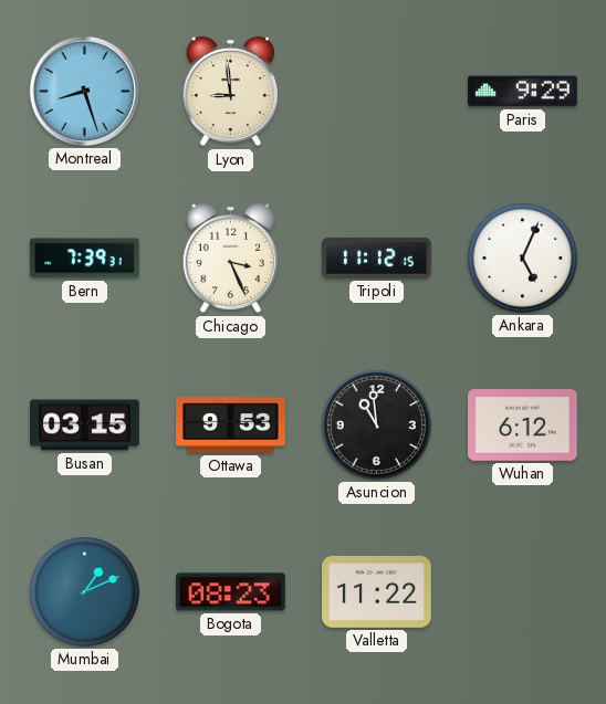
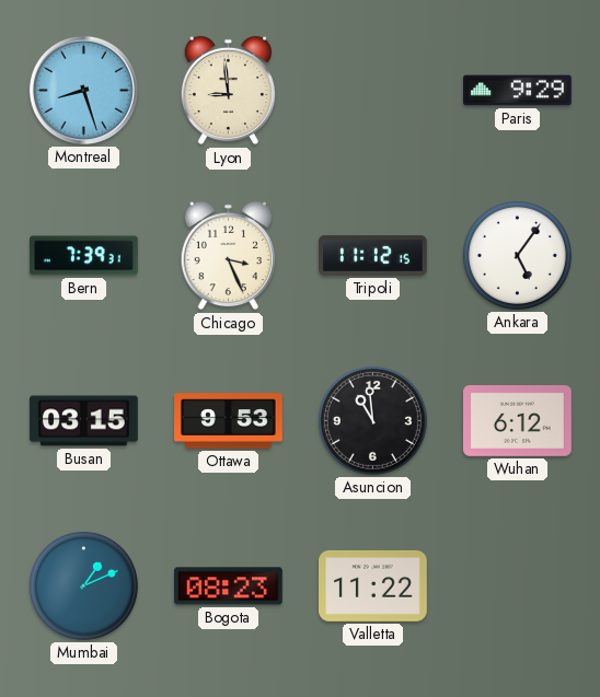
Ankara: 5:04 -> 5:06
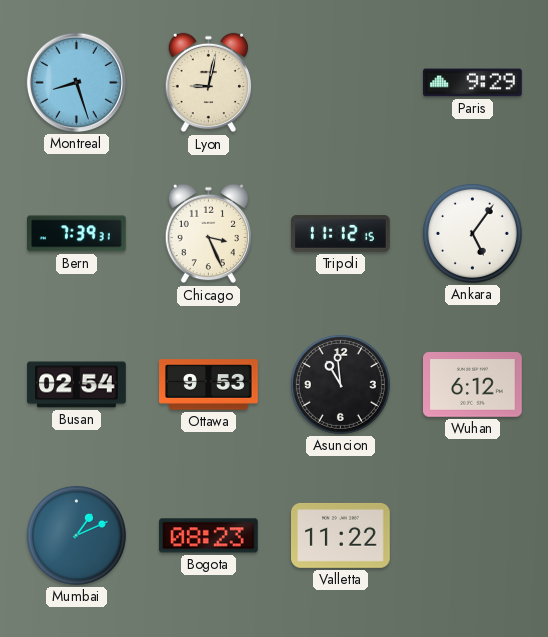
Lyon: 8:59 -> 9:02
Busan: 03:15 -> 02:54
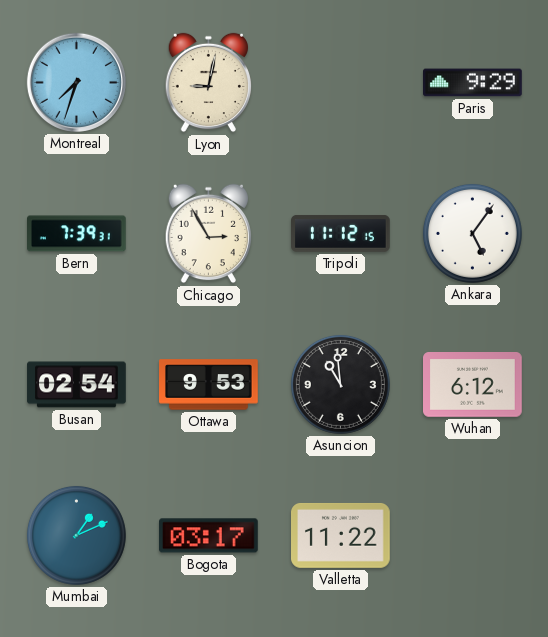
Montreal: 8:27 -> 7:33
Chicago: 3:26 -> 2:55
Bogota: 08:23 -> 03:17
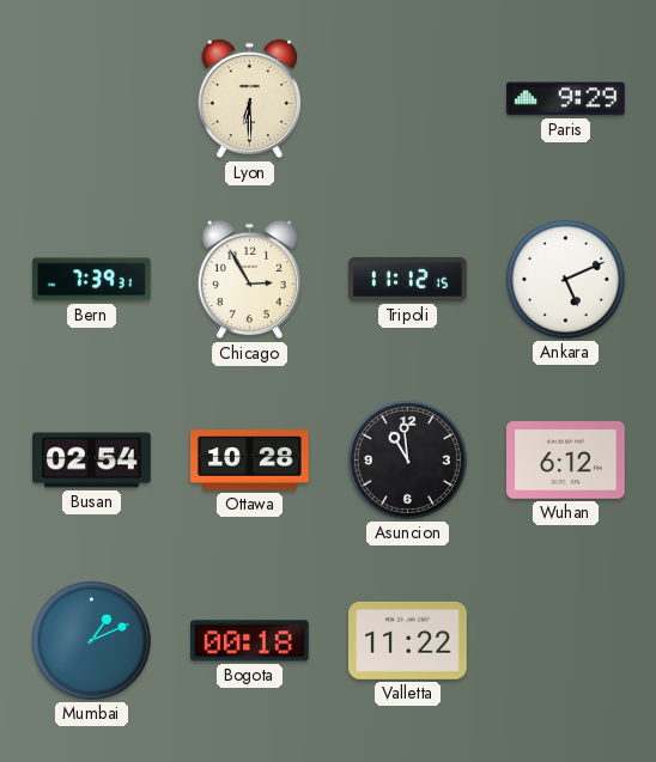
Montreal: 7:33 -> none
Lyon: 9:02 -> 6:30
Ankara: 5:06 -> 5:11
Ottawa: 9:53 -> 10:28
Bogota: 03:17 -> 00:18
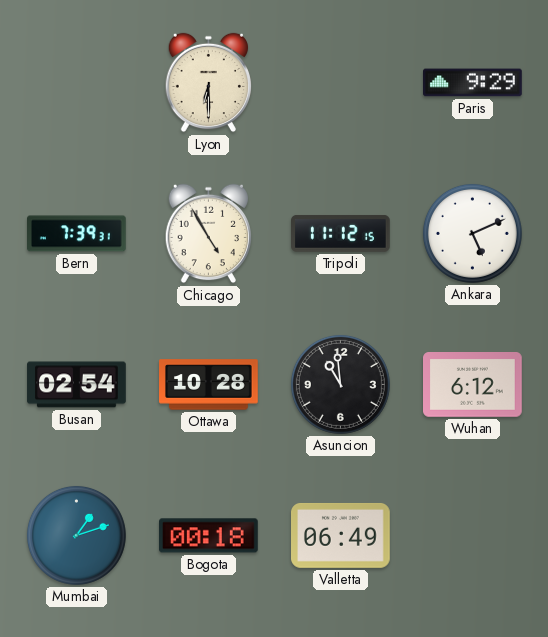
Chicago: 2:55 -> 4:55
Mumbai: 1:11 -> 1:12
Valletta: 11:22 -> 06:49
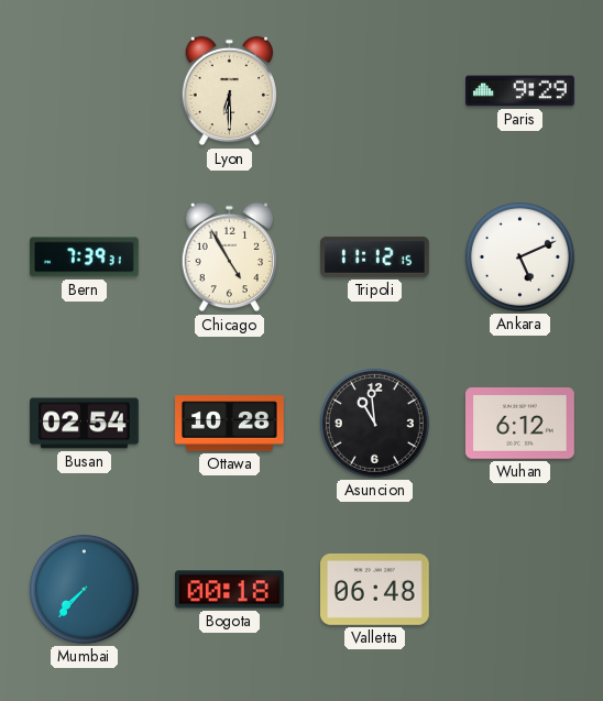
Mumbai: 1:12 -> 7:37
Valletta: 06:49 -> 06:48
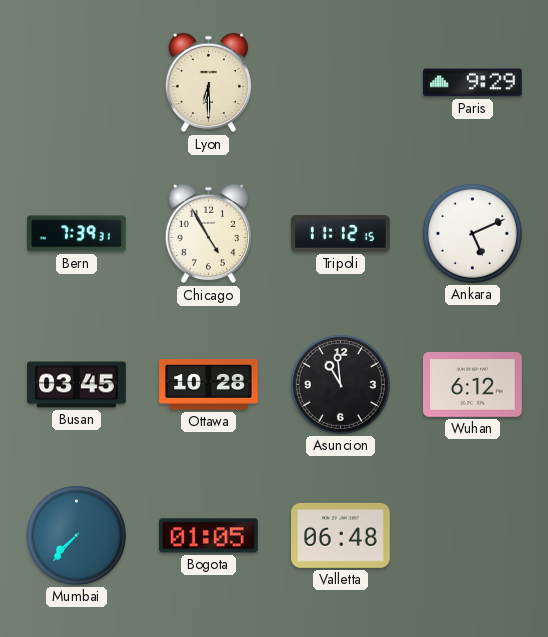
Busan: 02:54 -> 03:45
Bogota: 00:18 -> 01:05
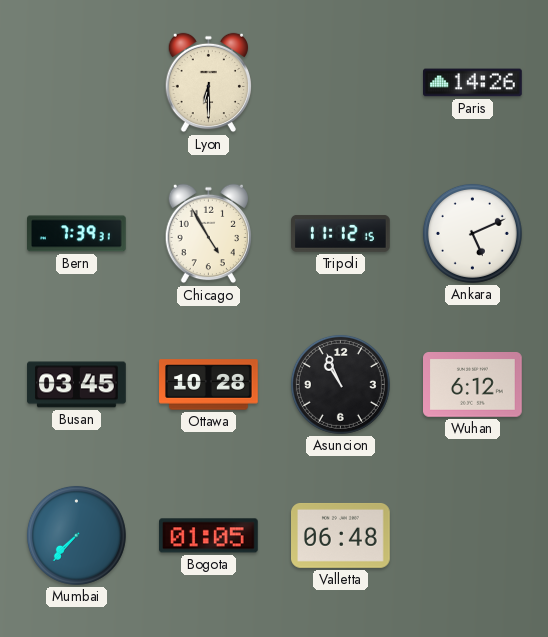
Paris: 9:29 -> 14:26
Asuncion: 10:59 -> 10:56
